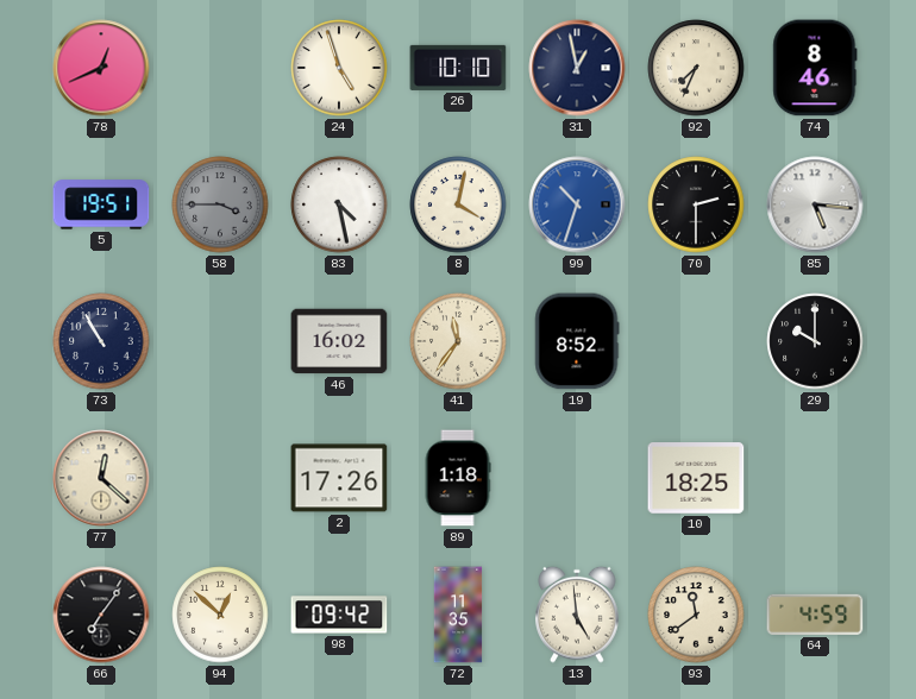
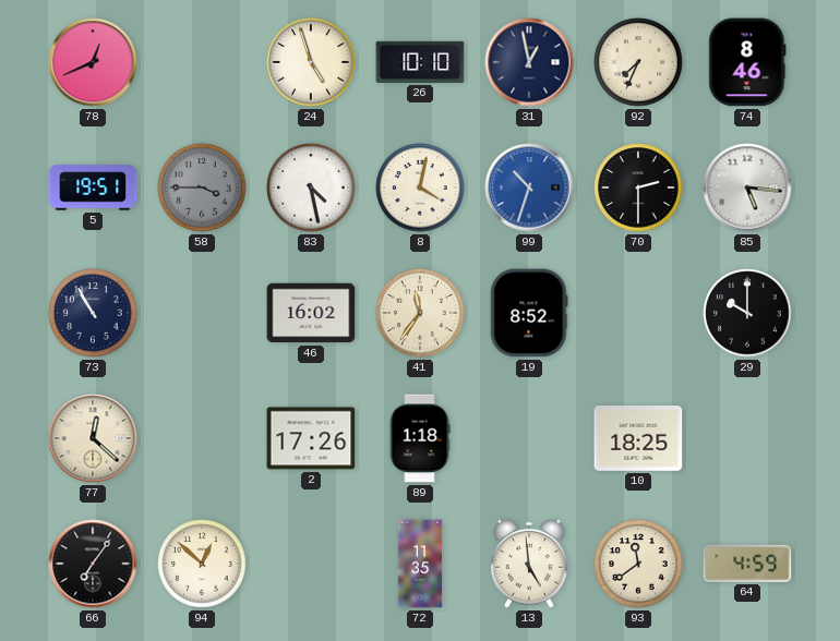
98: 09:42 -> none
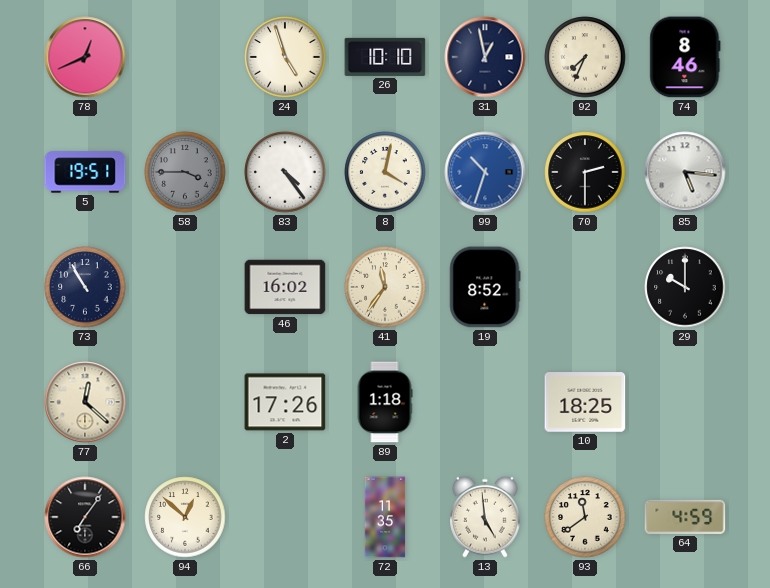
83: 4:28 -> 4:24
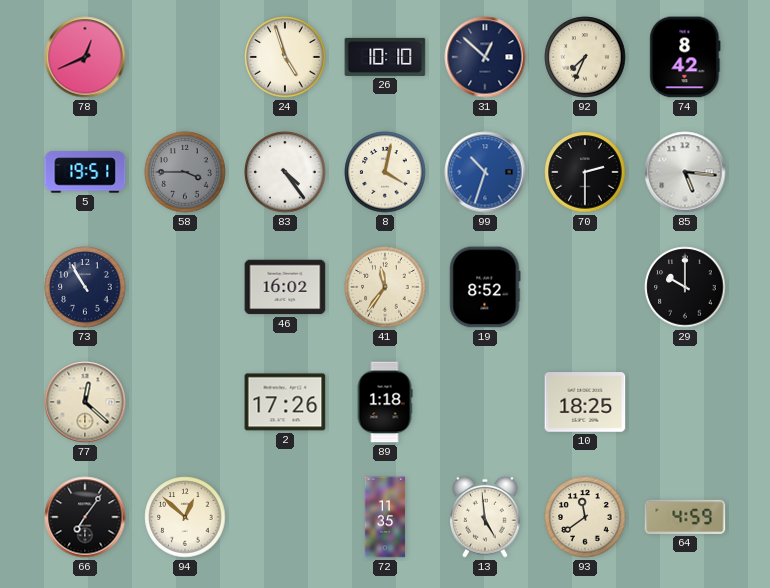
31: 12:58 -> 12:52
74: 8:46 -> 8:42
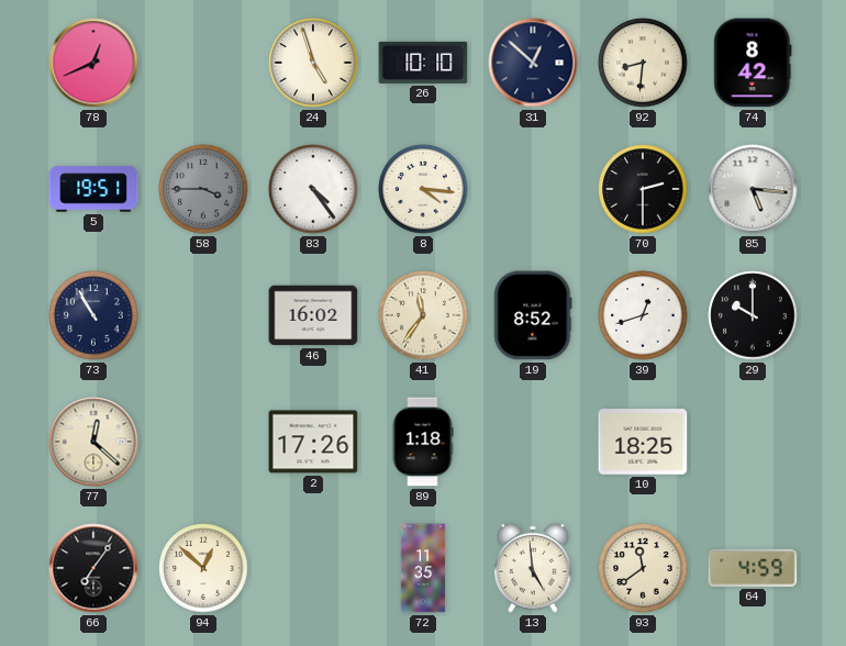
92: 7:34 -> 8:31
8: 4:02 -> 4:16
99: 10:33 -> none
39: none -> 12:42
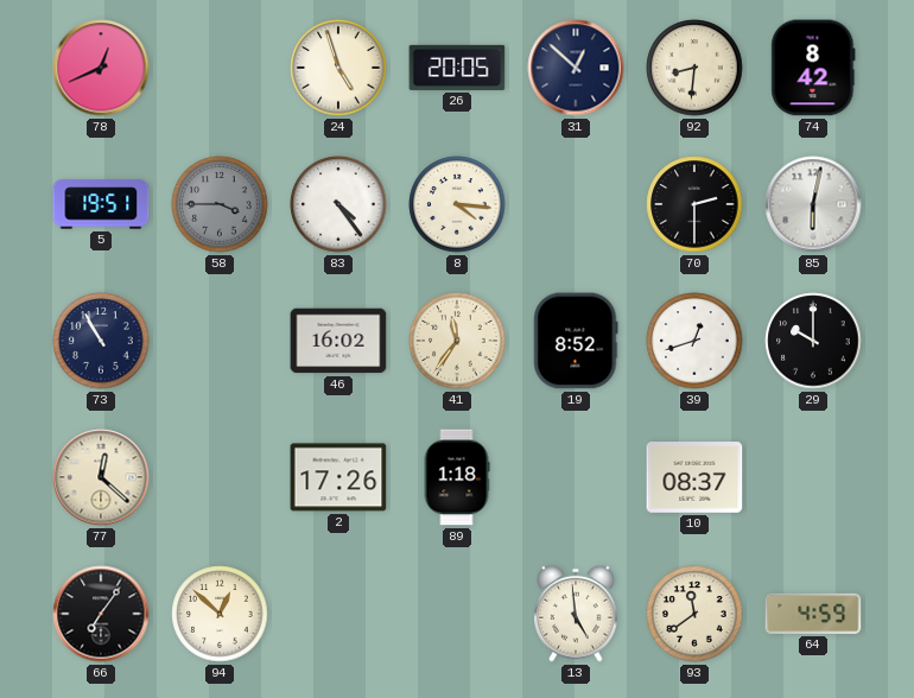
26: 10:10 -> 20:05
85: 5:16 -> 6:02
10: 18:25 -> 08:37
72: 11:35 -> none
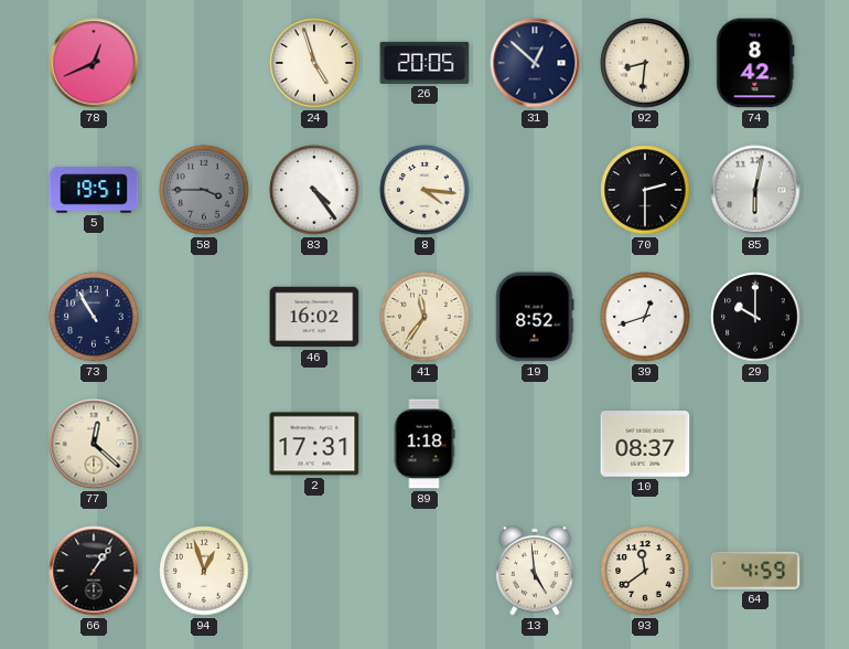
2: 17:26 -> 17:31
66: 7:06 -> 1:06
94: 12:52 -> 12:57
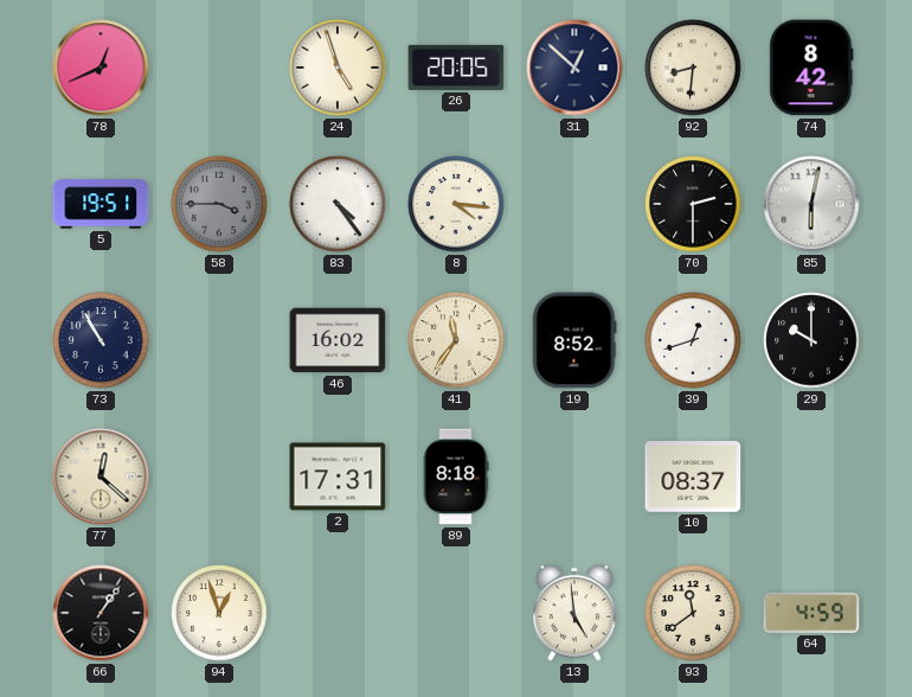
89: 1:18 -> 8:18
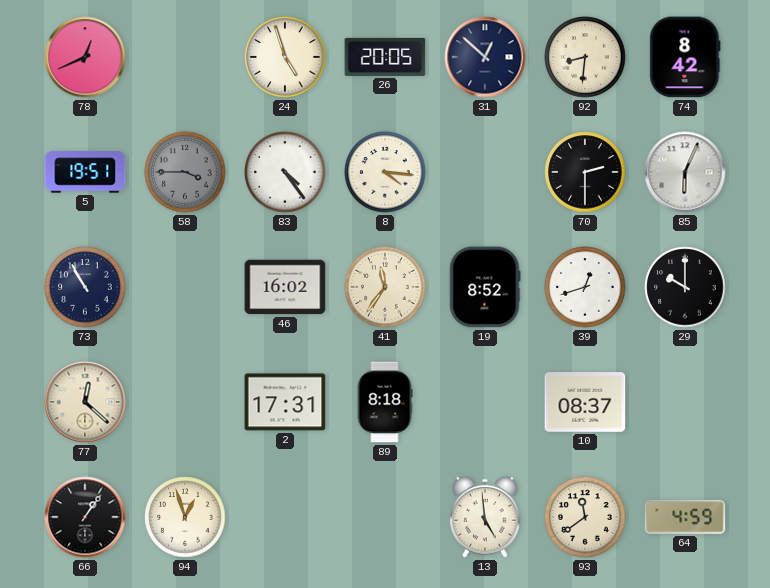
85: 6:02 -> 6:04
